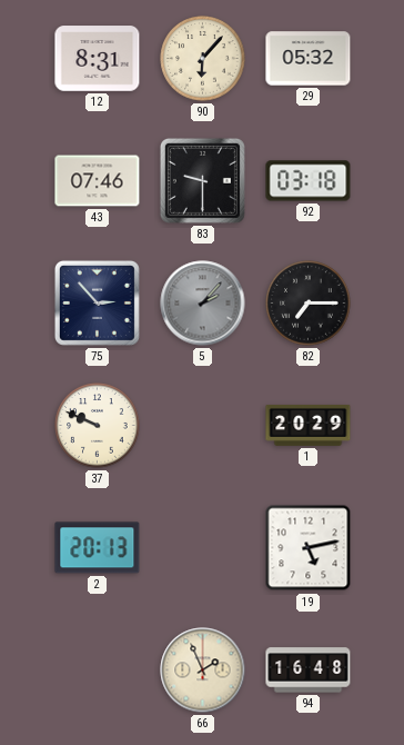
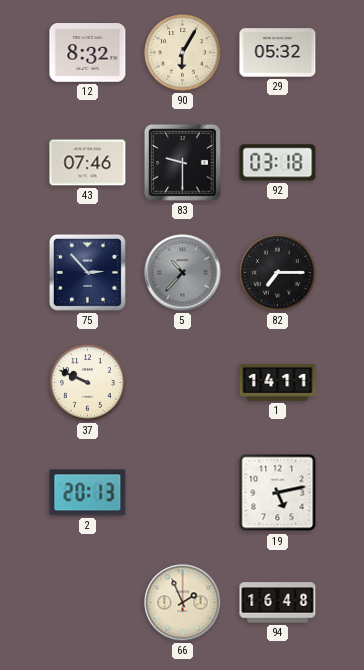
12: 8:31 -> 8:32
90: 6:07 -> 6:05
5: 2:07 -> 10:37
1: 20:29 -> 14:11
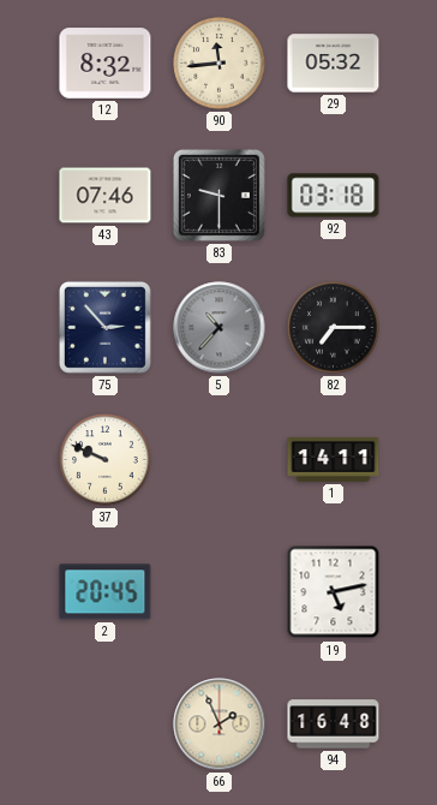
90: 6:05 -> 11:44
2: 20:13 -> 20:45
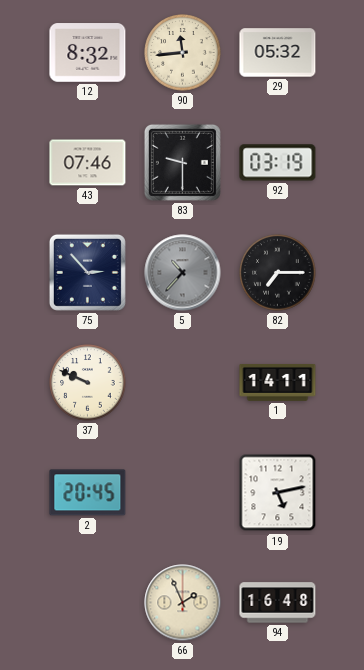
92: 03:18 -> 03:19
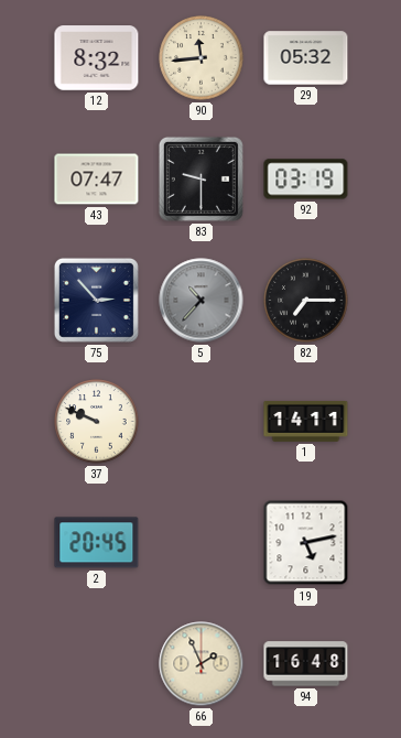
43: 07:46 -> 07:47
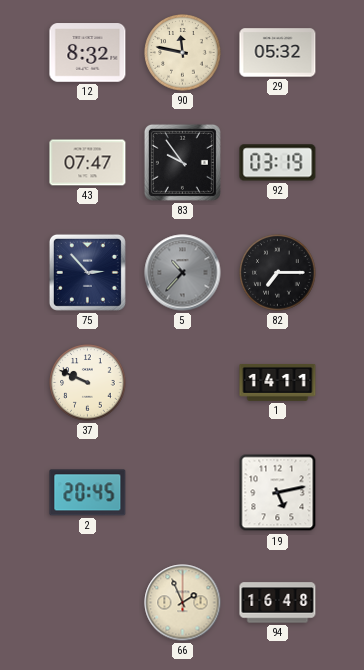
90: 11:44 -> 11:47
83: 9:30 -> 9:54
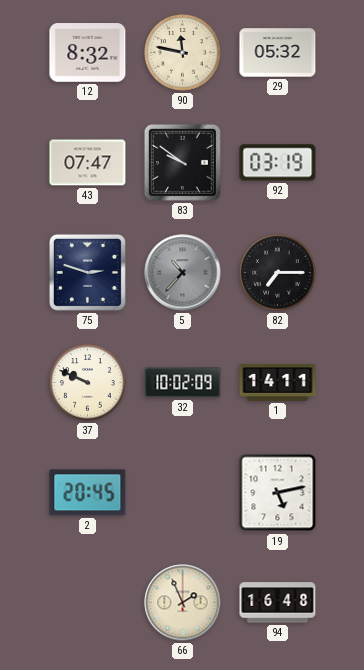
83: 9:54 -> 9:51
75: 2:53 -> 2:48
32: none -> 10:02
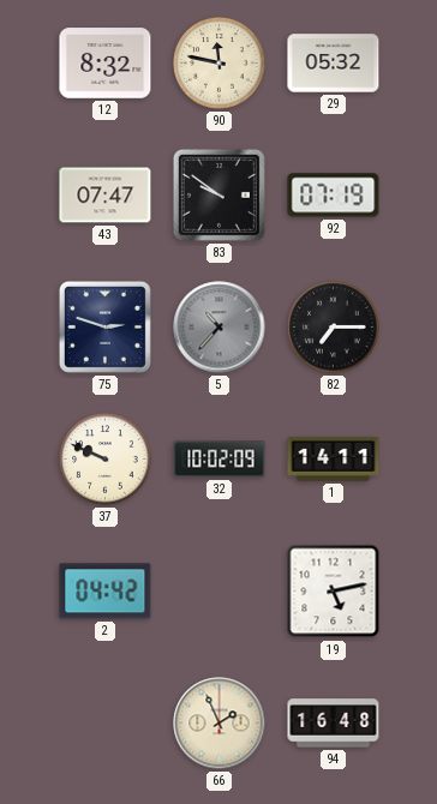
92: 03:19 -> 07:19
2: 20:45 -> 04:42
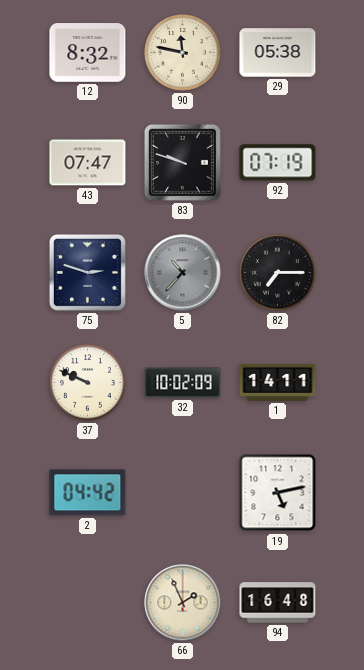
29: 05:32 -> 05:38
83: 9:51 -> 9:48
